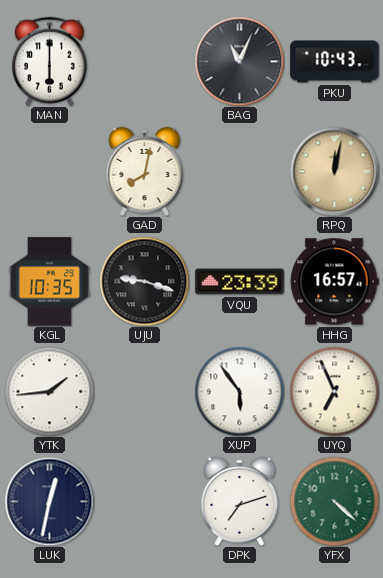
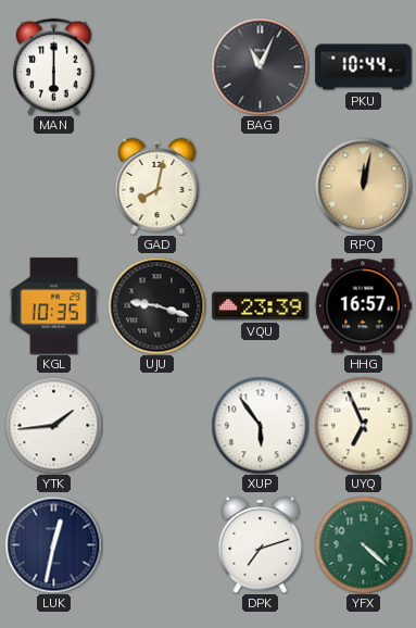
PKU: 10:43 -> 10:44
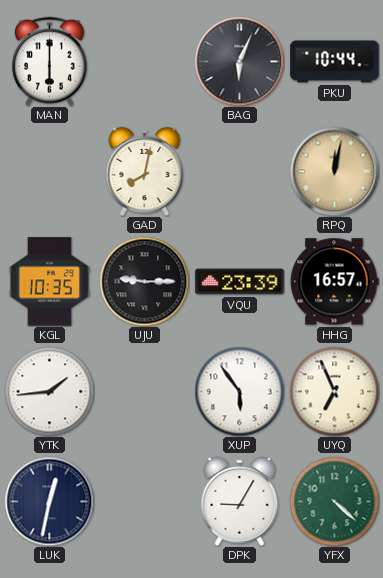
BAG: 11:04 -> 6:04
UJU: 9:18 -> 9:15
DPK: 7:12 -> 9:05
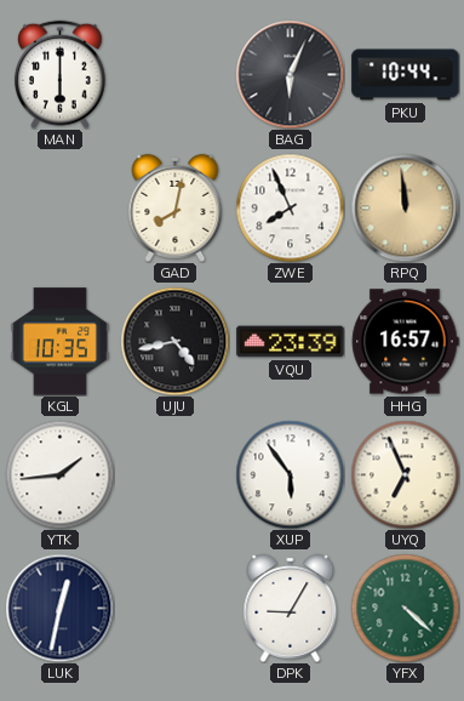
ZWE: none -> 7:56
RPQ: 12:02 -> 11:59
UJU: 9:15 -> 4:43
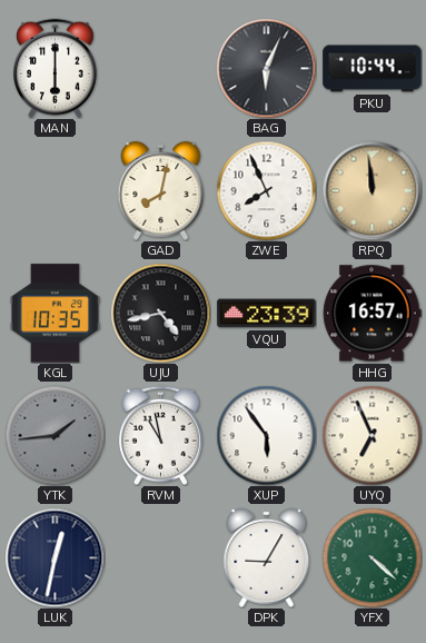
YTK dial: white -> grey
RVM: none -> 10:58
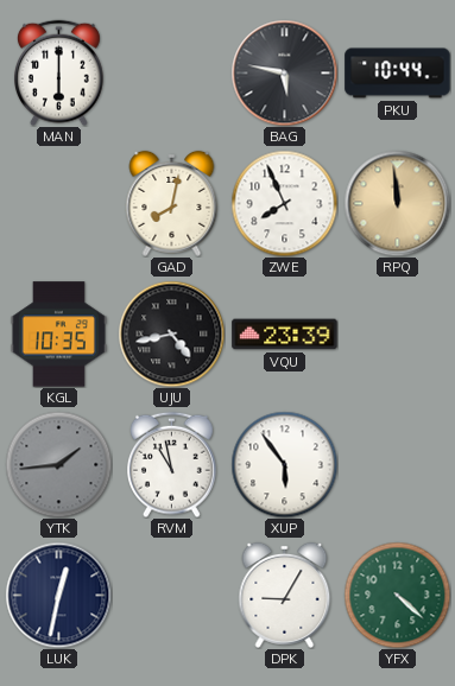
BAG: 6:04 -> 5:47
HHG: 16:57 -> none
UYQ: 6:56 -> none
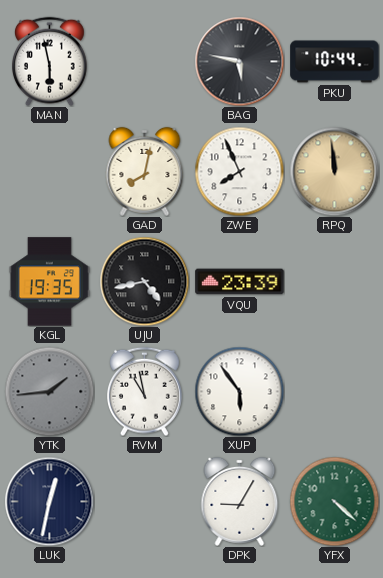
MAN: 6:00 -> 5:58
KGL: 10:35 -> 19:35
